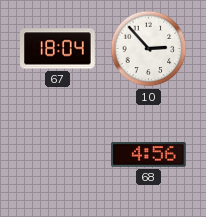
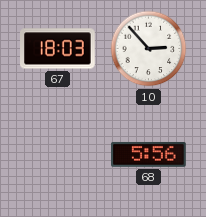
67: 18:04 -> 18:03
68: 4:56 -> 5:56
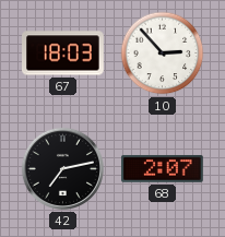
42: none -> 7:13
68: 5:56 -> 2:07
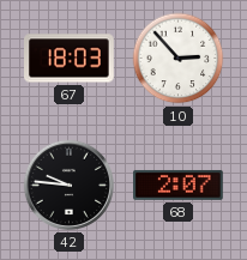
42: 7:13 -> 9:46
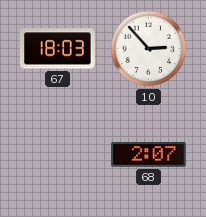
42: 9:46 -> none
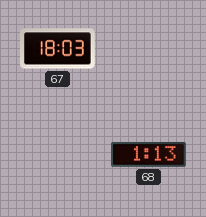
10: 2:53 -> none
68: 2:07 -> 1:13
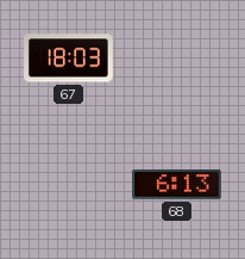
68: 1:13 -> 6:13
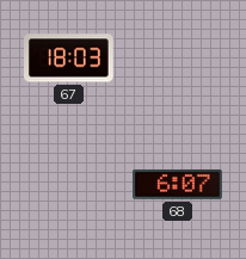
68: 6:13 -> 6:07
